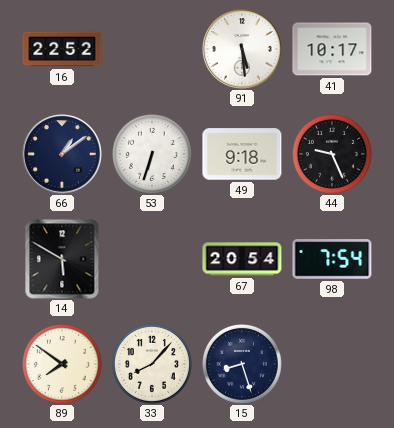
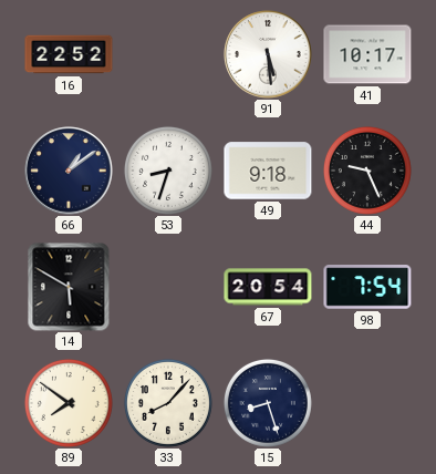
53: 6:33 -> 8:33
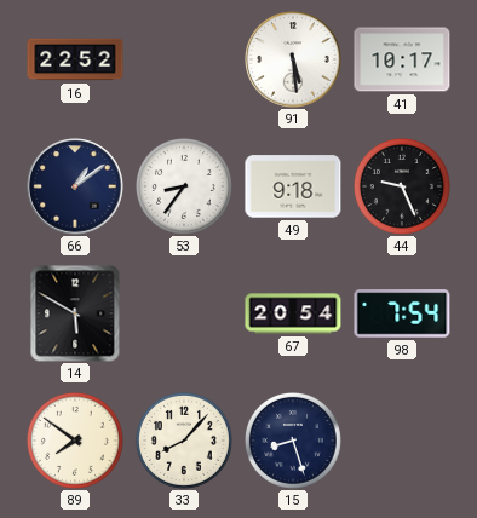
53: 8:33 -> 8:36
